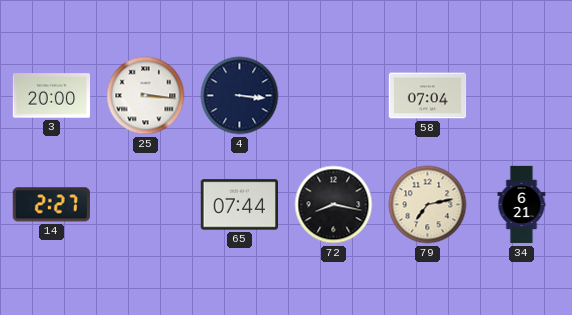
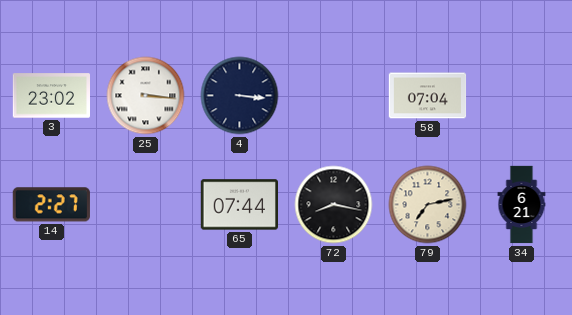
3: 20:00 -> 23:02
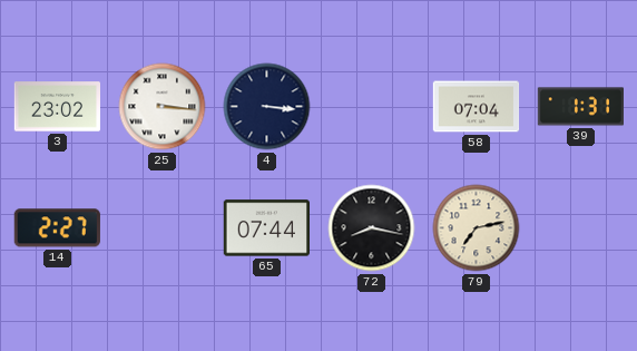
39: none -> 1:31
34: 6:21 -> none
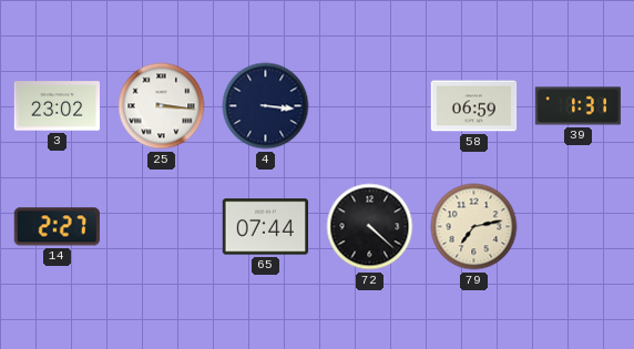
58: 07:04 -> 06:59
72: 8:17 -> 4:22
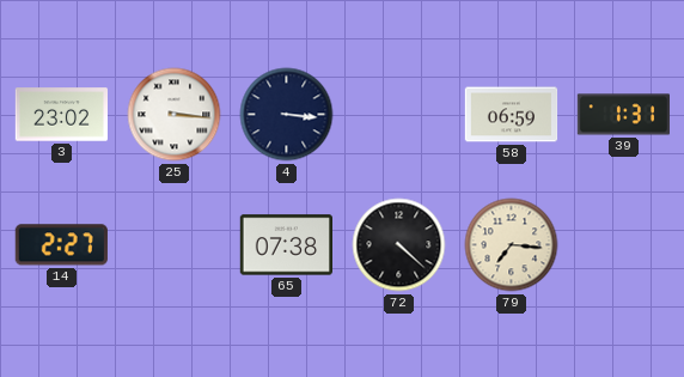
65: 07:44 -> 07:38
79: 7:13 -> 7:16
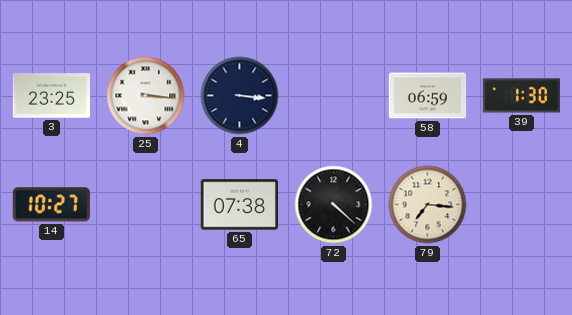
3: 23:02 -> 23:25
39: 1:31 -> 1:30
14: 2:27 -> 10:27
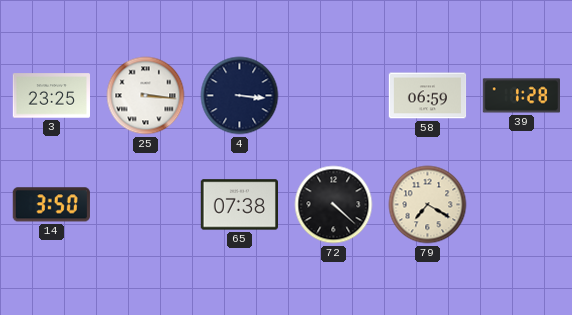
39: 1:30 -> 1:28
14: 10:27 -> 3:50
79: 7:16 -> 7:20
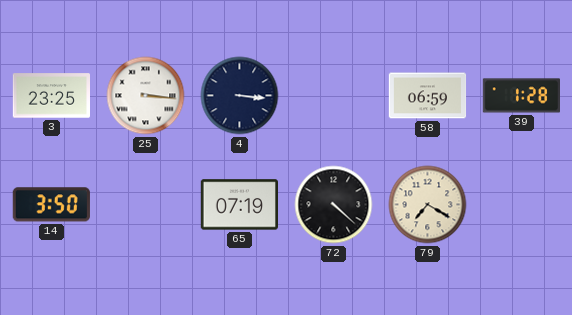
65: 07:38 -> 07:19
